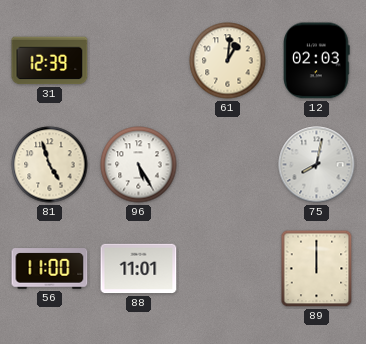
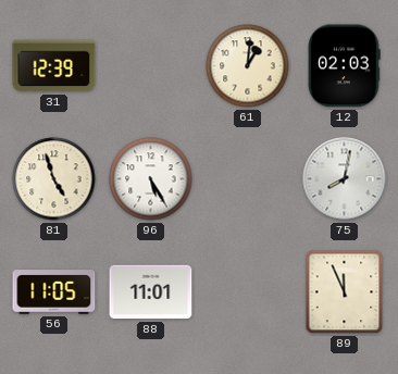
56: 11:00 -> 11:05
89: 12:00 -> 11:56
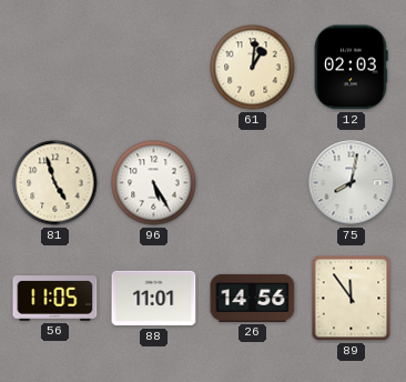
31: 12:39 -> none
26: none -> 14:56
89: 11:56 -> 11:54
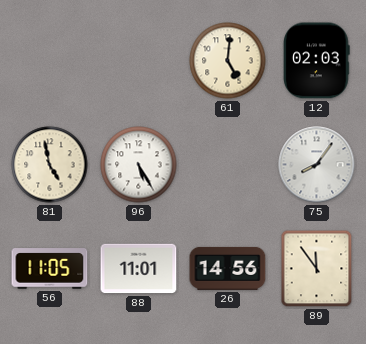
61: 1:01 -> 5:01
81: 4:57 -> 4:58
75: 8:02 -> 8:06
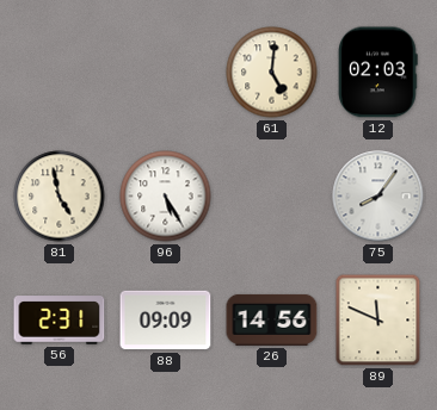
56: 11:05 -> 2:31
88: 11:01 -> 09:09
89: 11:54 -> 11:49
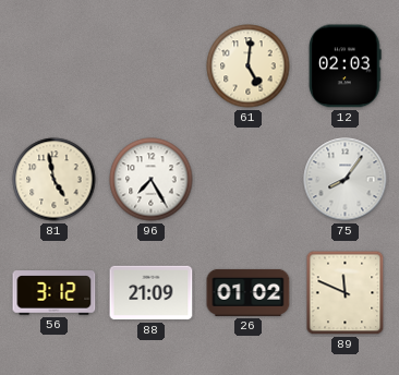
96: 5:25 -> 7:25
56: 2:31 -> 3:12
88: 09:09 -> 21:09
26: 14:56 -> 01:02
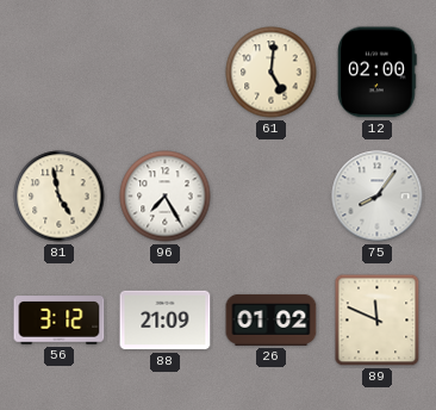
12: 02:03 -> 02:00
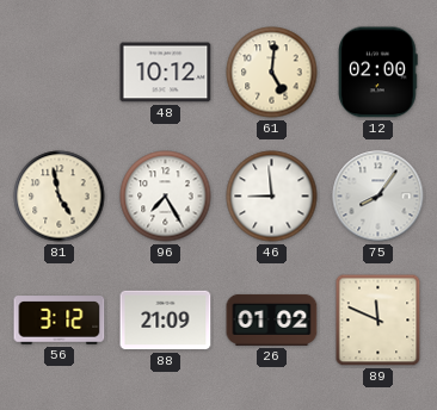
48: none -> 10:12
46: none -> 8:59
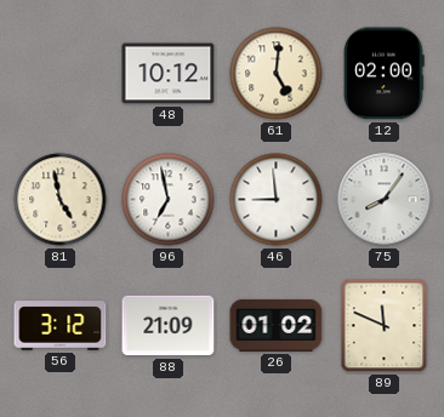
96: 7:25 -> 6:58
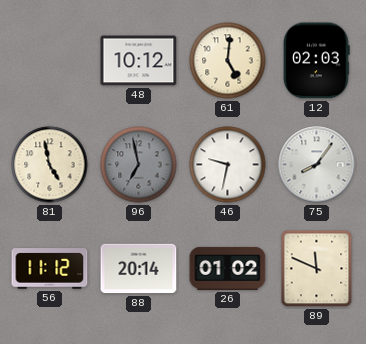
12: 02:00 -> 02:03
96 dial: white -> grey
46: 8:59 -> 9:32
56: 3:12 -> 11:12
88: 21:09 -> 20:14
